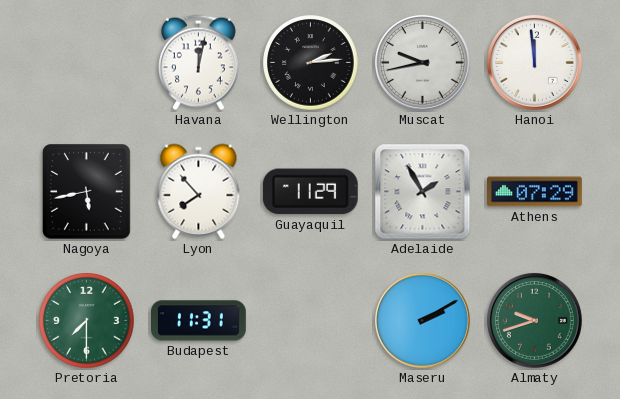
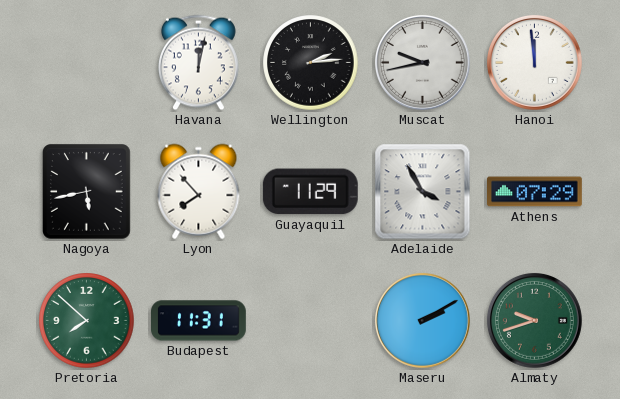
Adelaide: 1:55 -> 3:55
Pretoria: 7:30 -> 7:52
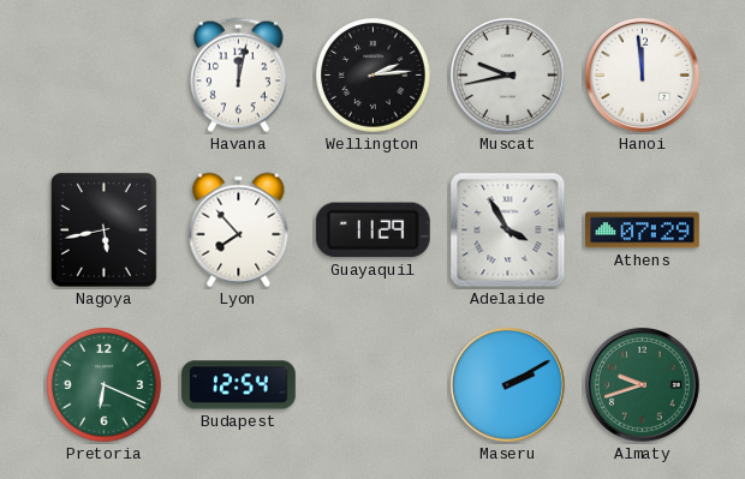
Pretoria: 7:52 -> 6:19
Budapest: 11:31 -> 12:54
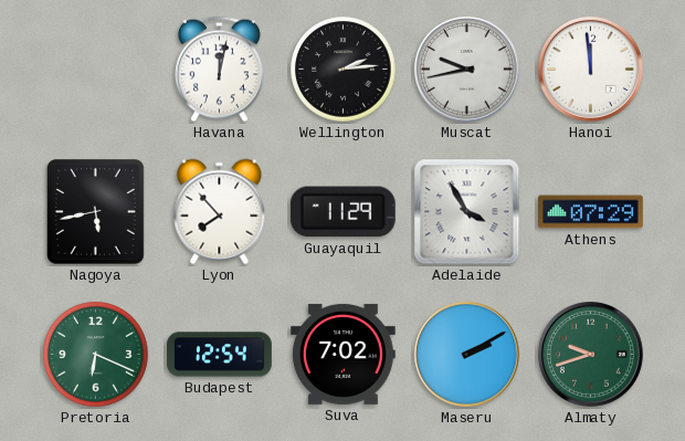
Suva: none -> 7:02
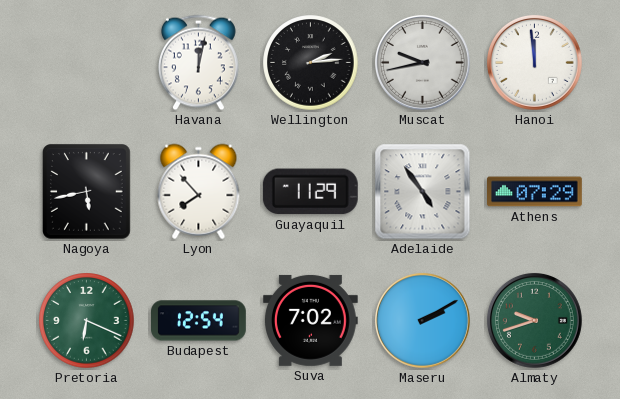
Adelaide: 3:55 -> 4:54
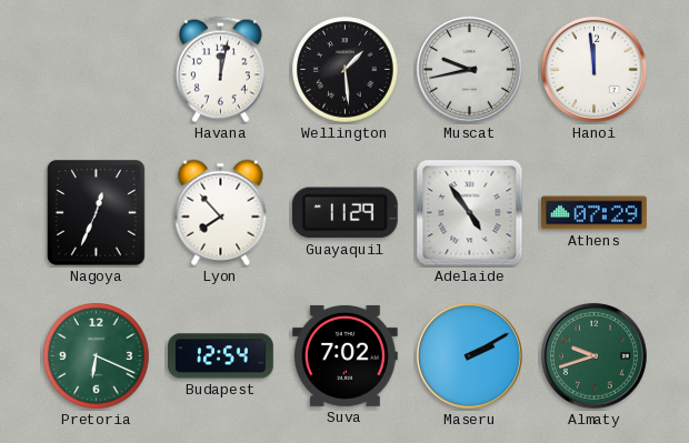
Wellington: 2:14 -> 1:29
Nagoya: 5:43 -> 12:34
